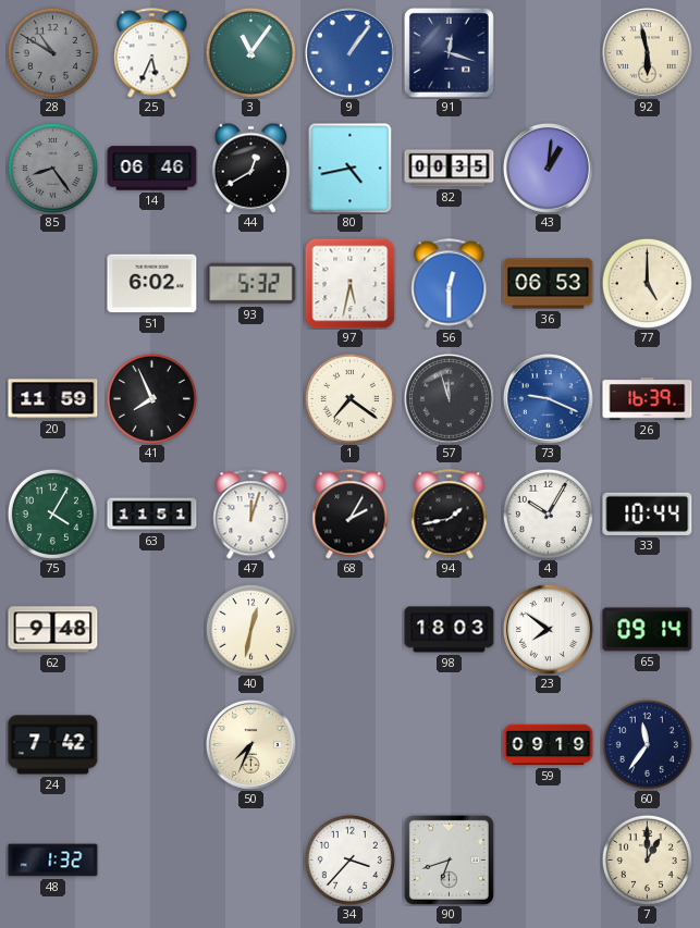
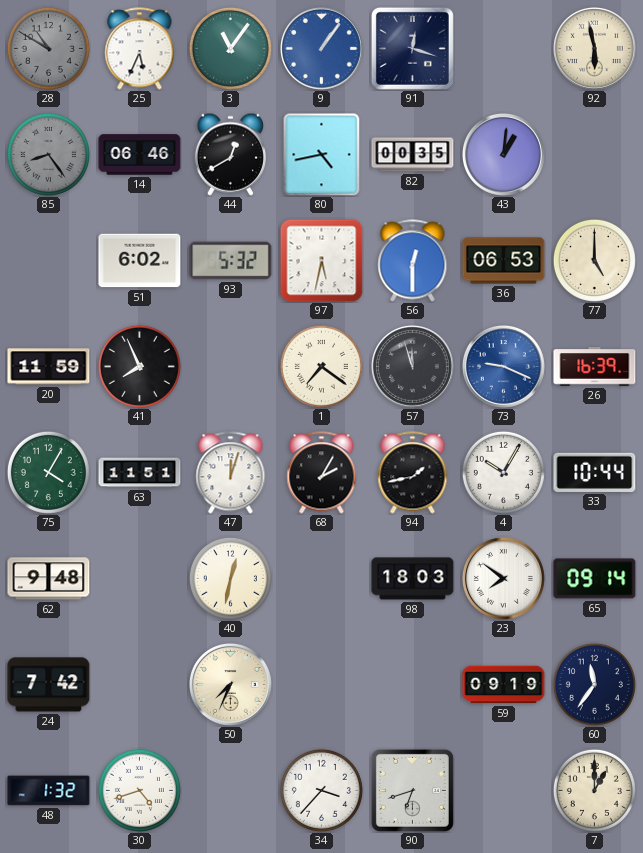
30: none -> 4:42
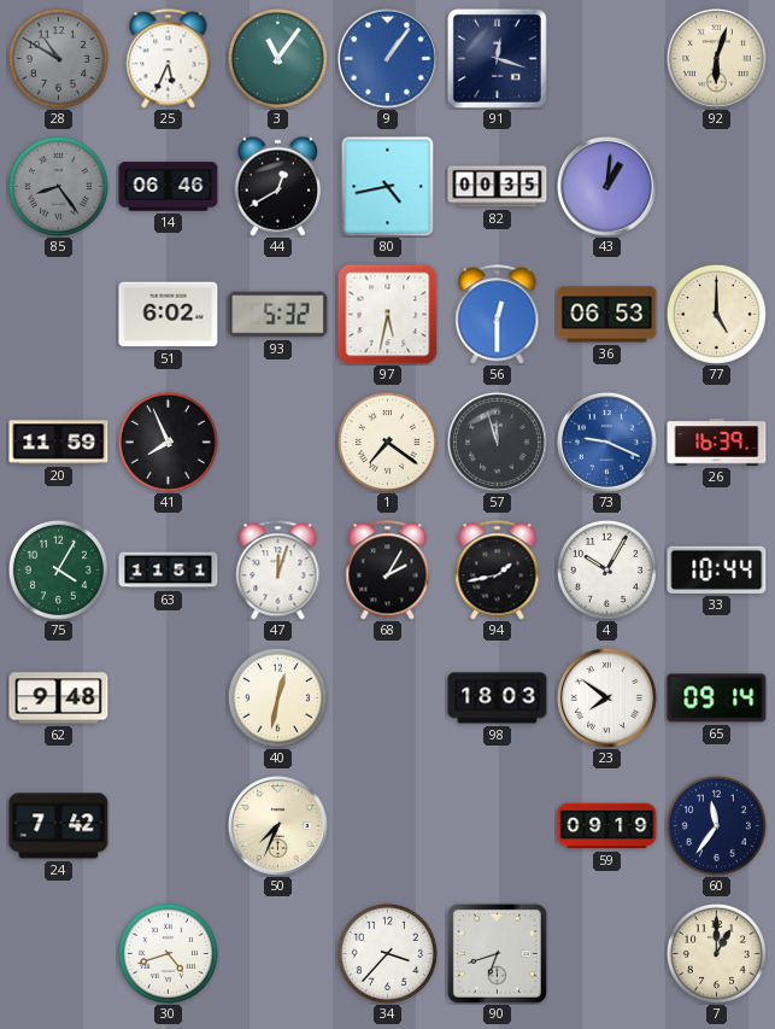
92: 5:58 -> 6:03
48: 1:32 -> none
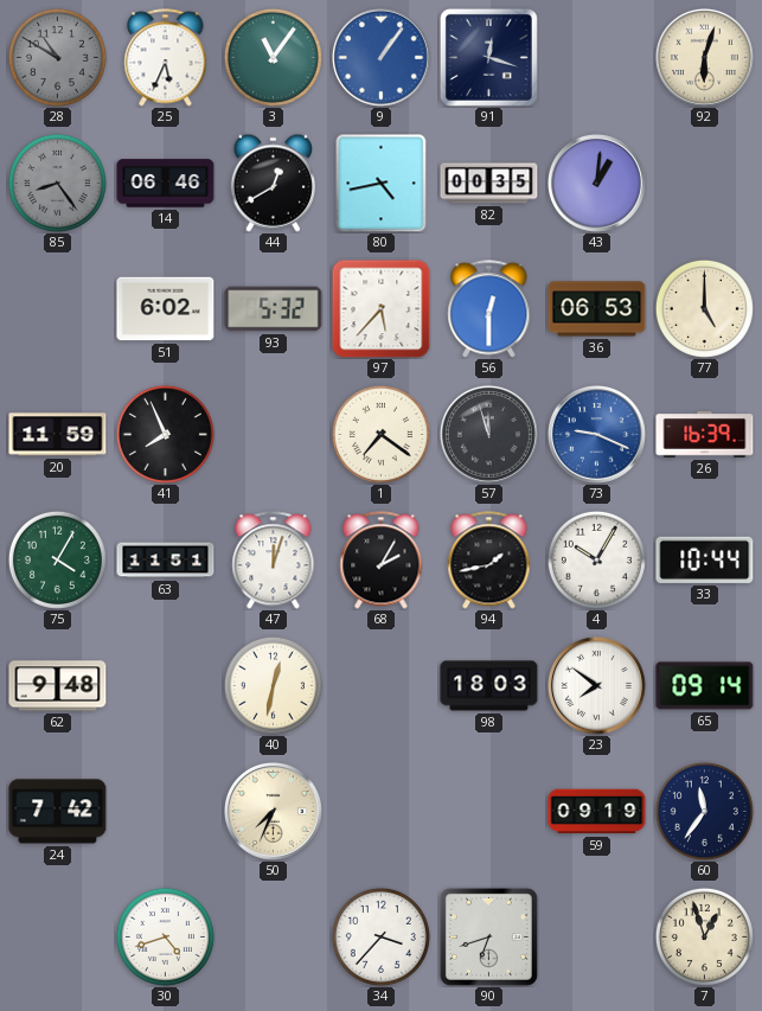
97: 5:32 -> 5:37
7: 1:00 -> 12:57
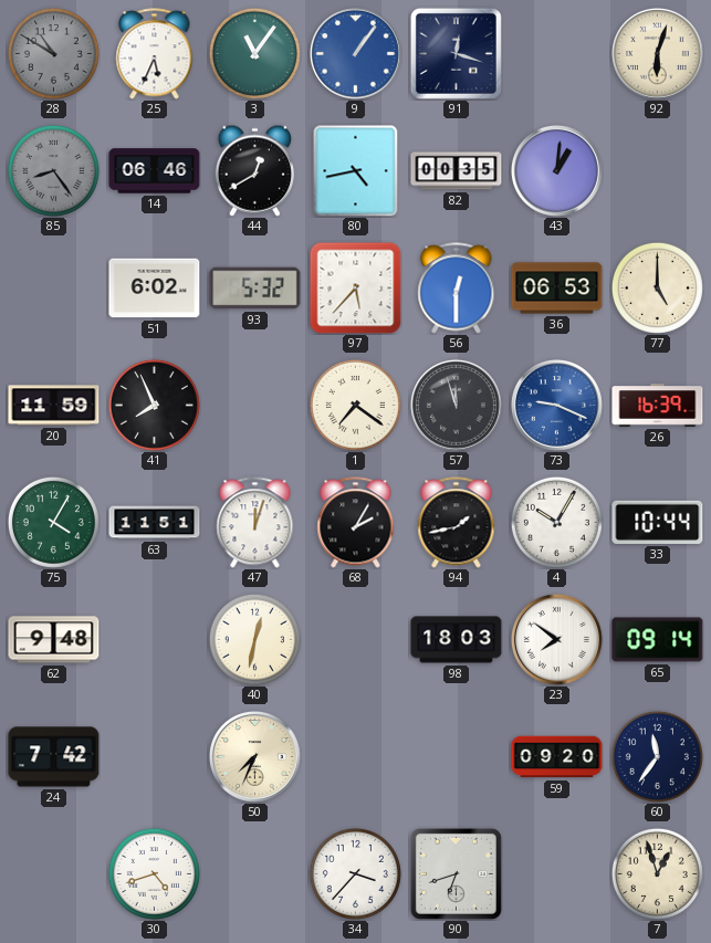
59: 09:19 -> 09:20
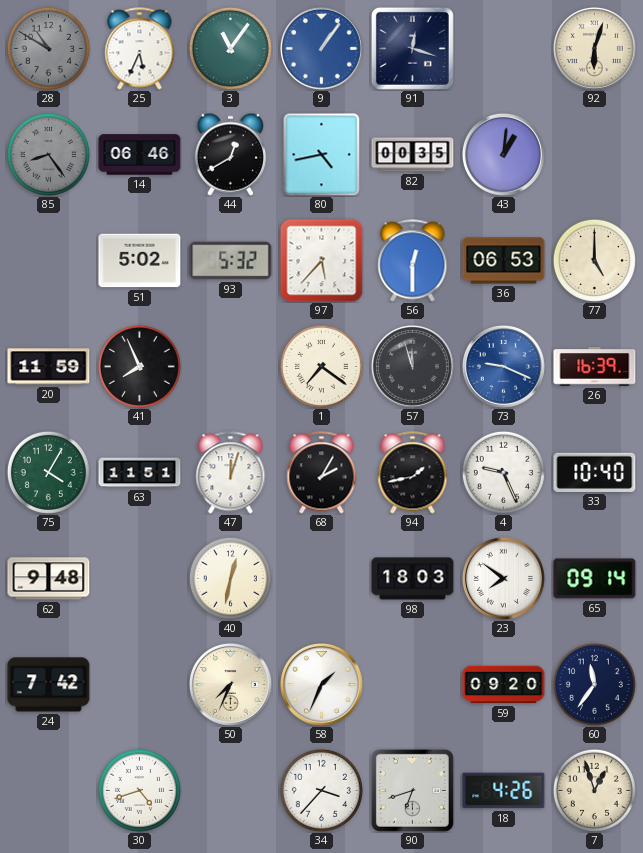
51: 6:02 -> 5:02
4: 10:05 -> 9:26
33: 10:44 -> 10:40
58: none -> 1:34
18: none -> 4:26
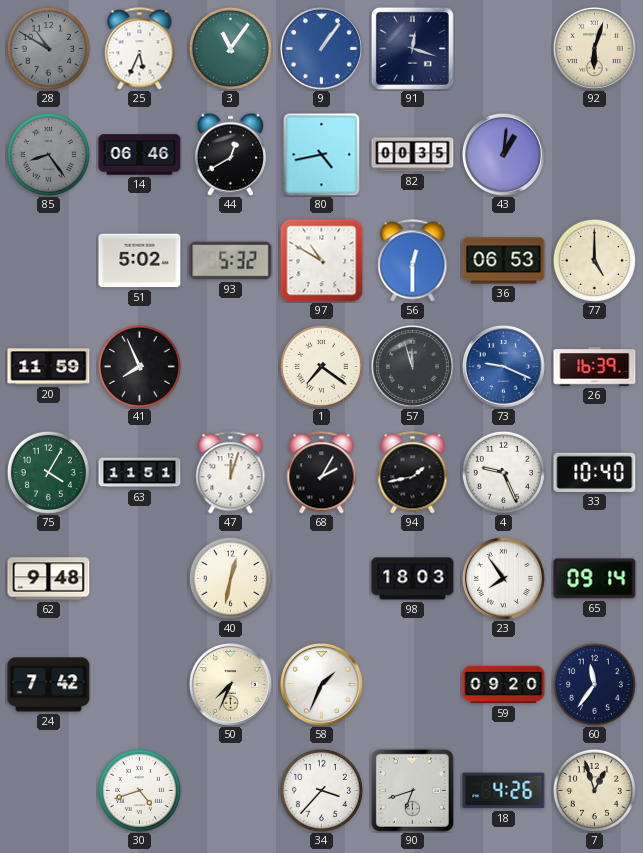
97: 5:37 -> 10:50
23: 7:51 -> 7:54
